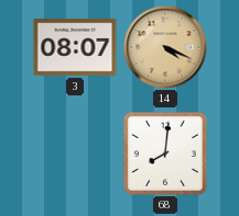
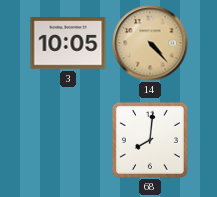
3: 08:07 -> 10:05
14: 4:19 -> 4:23
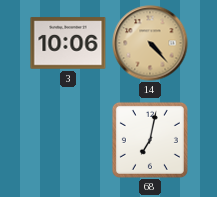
3: 10:05 -> 10:06
68: 8:01 -> 7:02
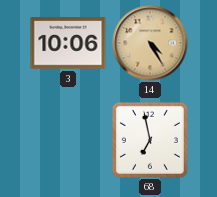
14: 4:23 -> 4:25
68: 7:02 -> 6:58
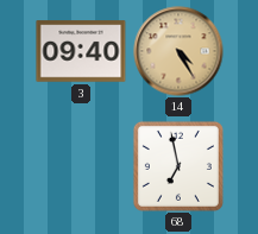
3: 10:06 -> 09:40
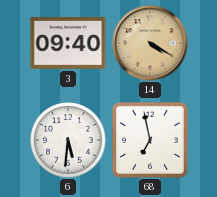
14: 4:25 -> 4:20
6: none -> 5:31
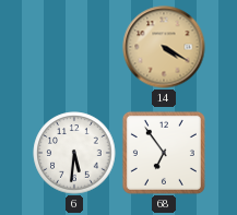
3: 09:40 -> none
68: 6:58 -> 6:54
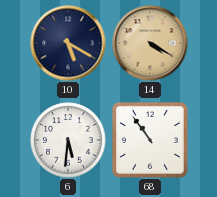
10: none -> 5:20
68: 6:54 -> 10:54
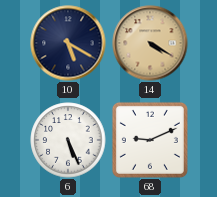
6: 5:31 -> 5:26
68: 10:54 -> 9:11
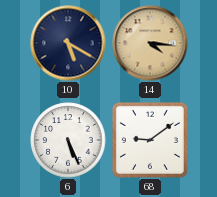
14: 4:20 -> 4:16
68: 9:11 -> 9:09
